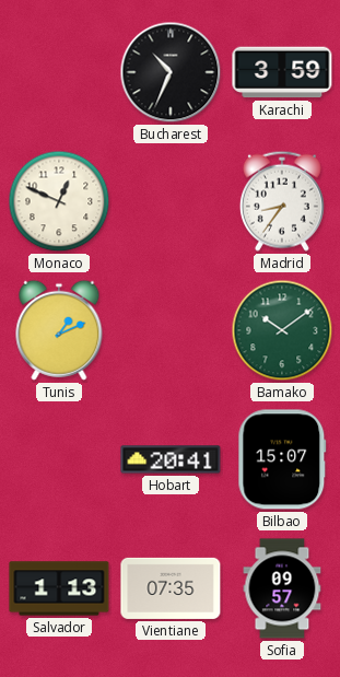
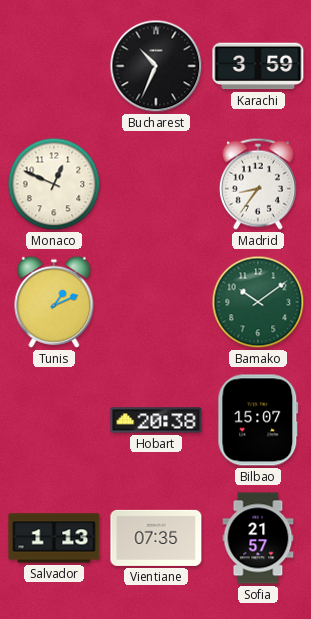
Hobart: 20:41 -> 20:38
Sofia: 09:57 -> 21:57
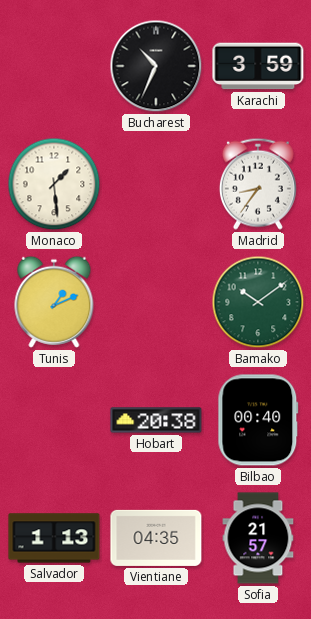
Monaco: 12:49 -> 1:29
Bilbao: 15:07 -> 00:40
Vientiane: 07:35 -> 04:35
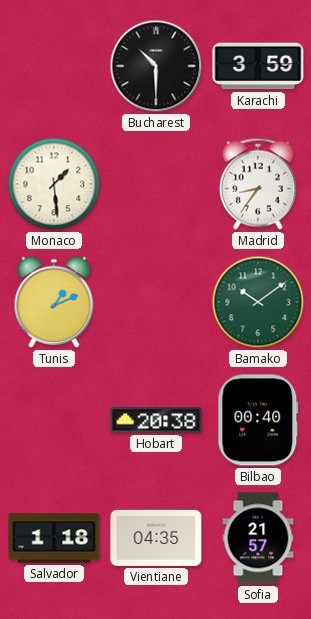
Bucharest: 10:34 -> 10:30
Salvador: 1:13 -> 1:18
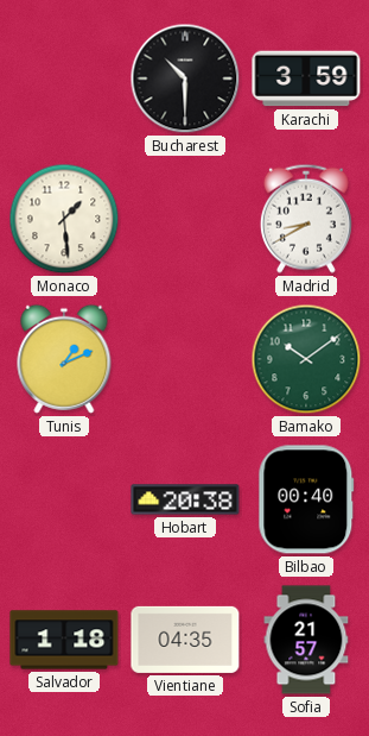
Madrid: 8:36 -> 8:40
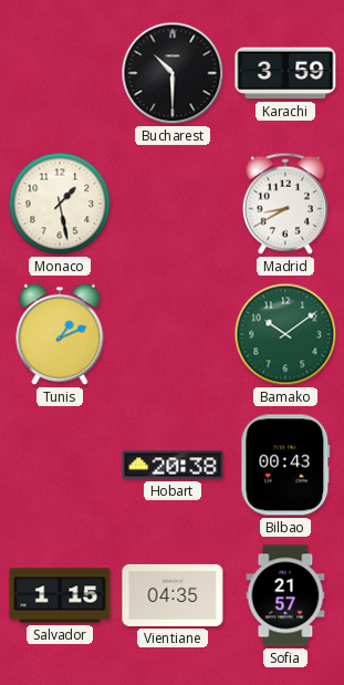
Monaco: 1:29 -> 1:28
Bilbao: 00:40 -> 00:43
Salvador: 1:18 -> 1:15
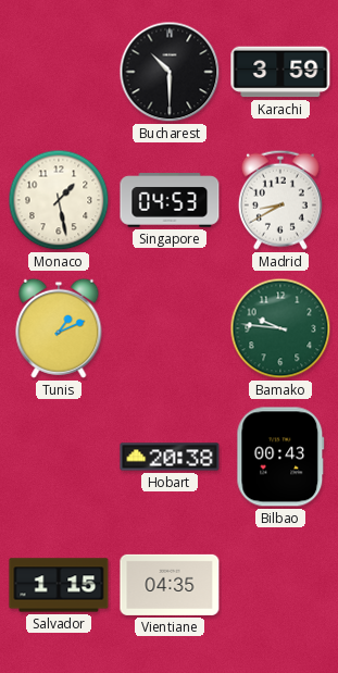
Singapore: none -> 04:53
Bamako: 10:09 -> 9:46
Sofia: 21:57 -> none
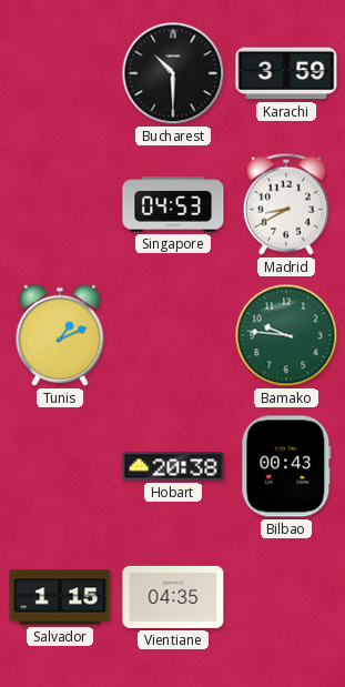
Monaco: 1:28 -> none
